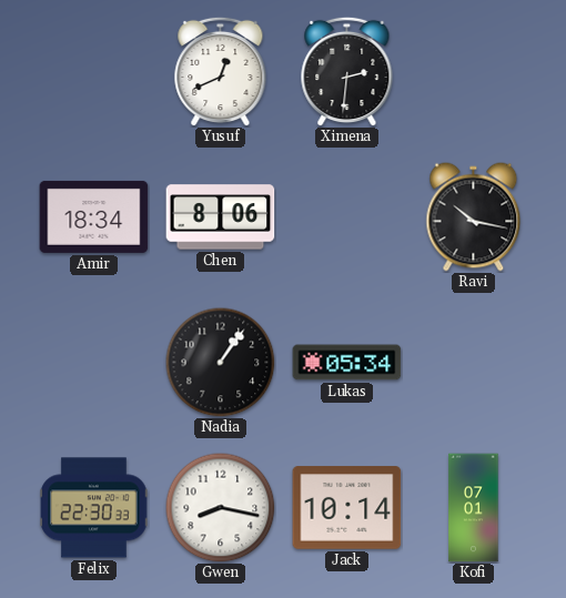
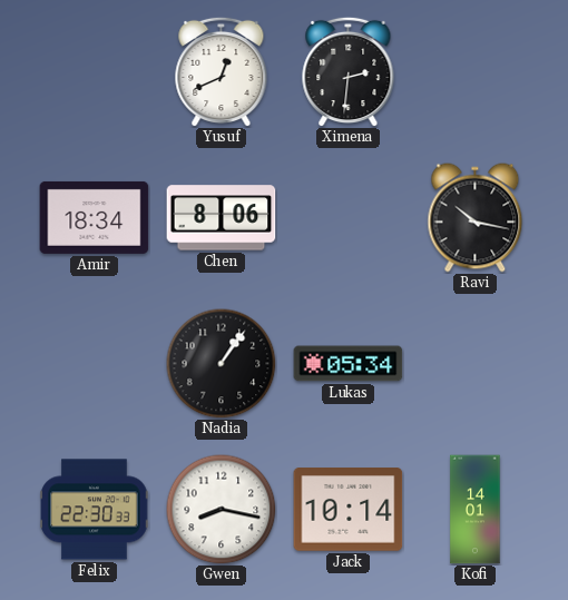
Kofi: 07:01 -> 14:01
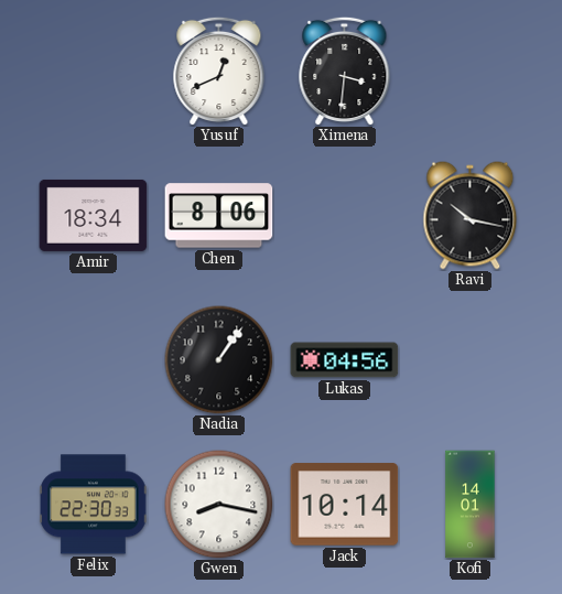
Ximena: 2:31 -> 3:31
Lukas: 05:34 -> 04:56
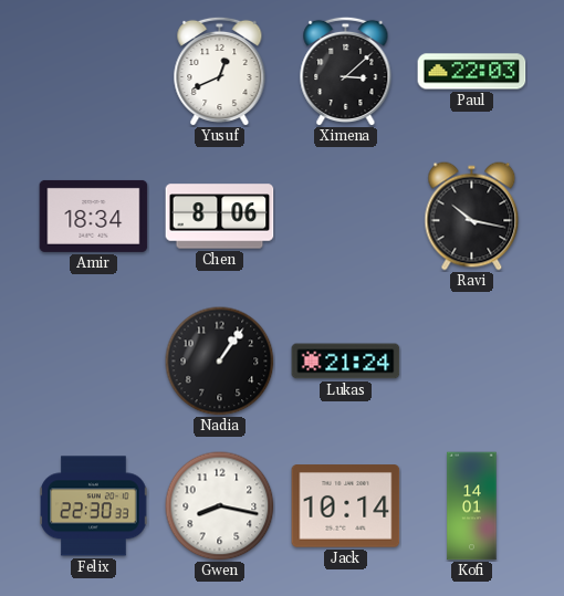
Ximena: 3:31 -> 3:08
Paul: none -> 22:03
Lukas: 04:56 -> 21:24
